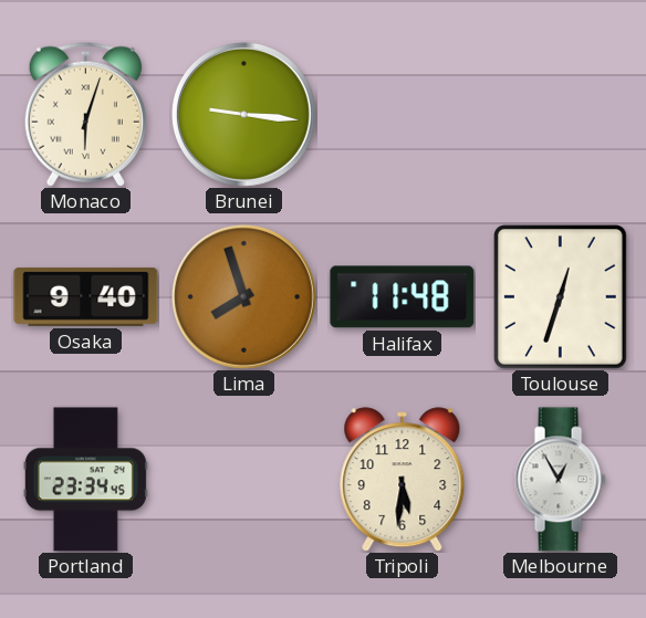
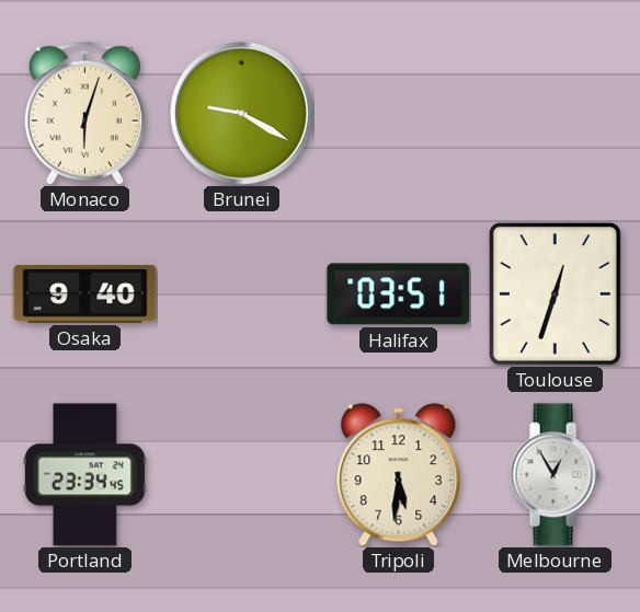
Brunei: 9:16 -> 9:20
Lima: 7:57 -> none
Halifax: 11:48 -> 03:51
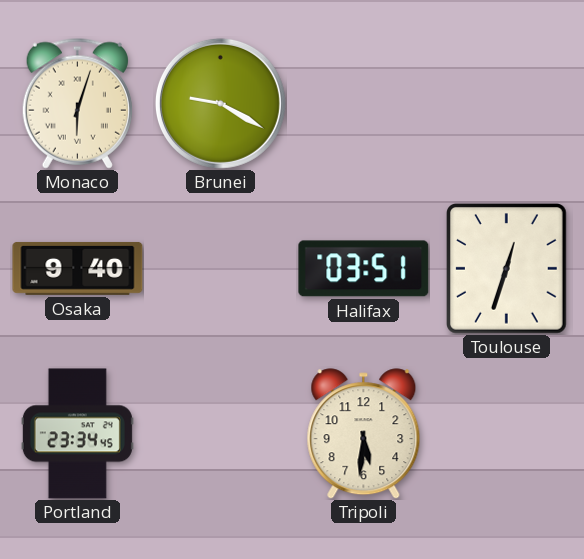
Melbourne: 12:55 -> none
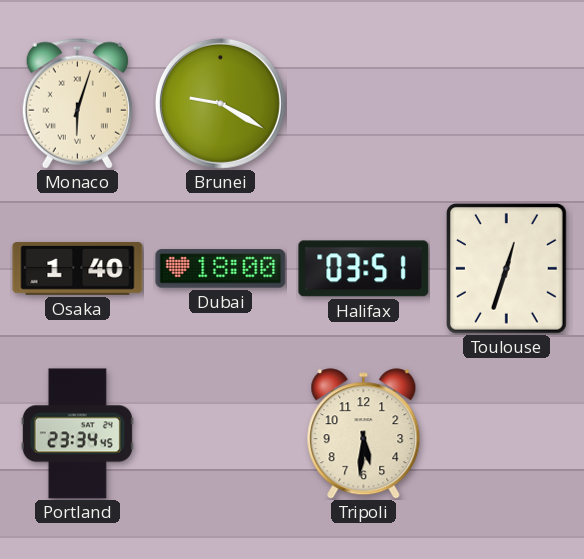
Osaka: 9:40 -> 1:40
Dubai: none -> 18:00
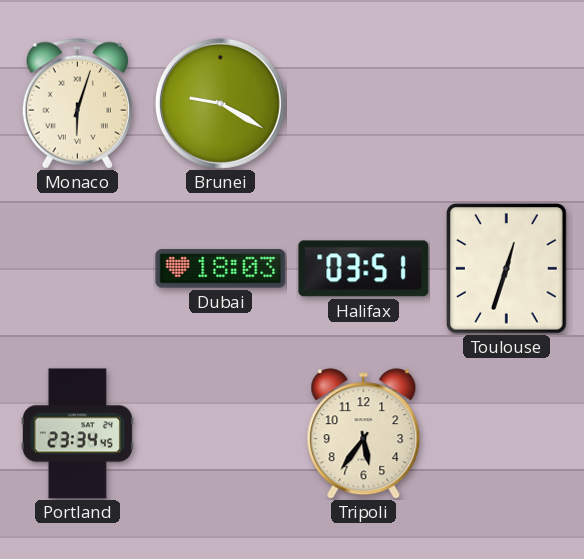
Osaka: 1:40 -> none
Dubai: 18:00 -> 18:03
Tripoli: 5:31 -> 5:36
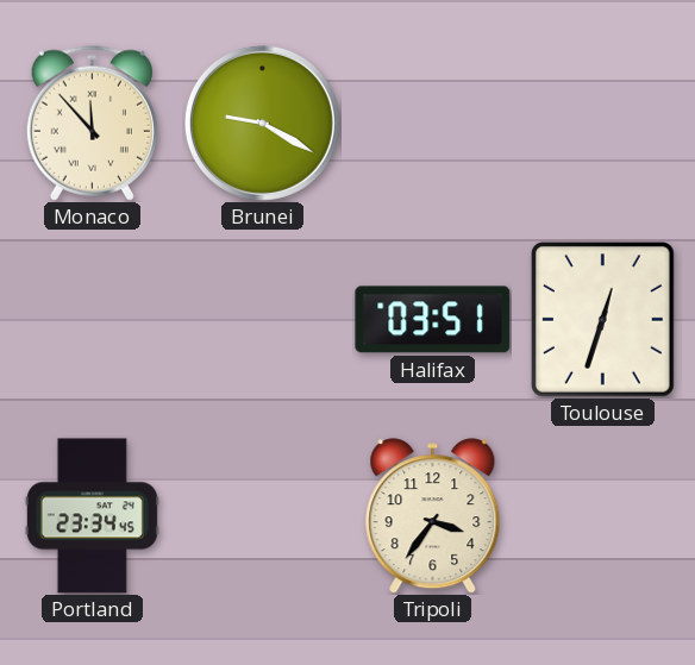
Monaco: 6:03 -> 11:53
Dubai: 18:03 -> none
Tripoli: 5:36 -> 3:36
